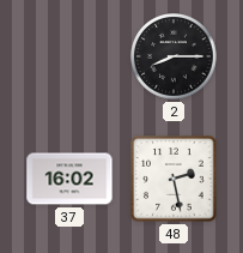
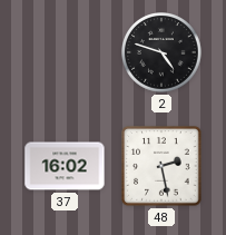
2: 8:15 -> 4:48
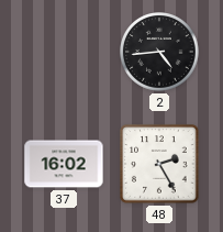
2: 4:48 -> 4:44
48: 2:28 -> 2:25
